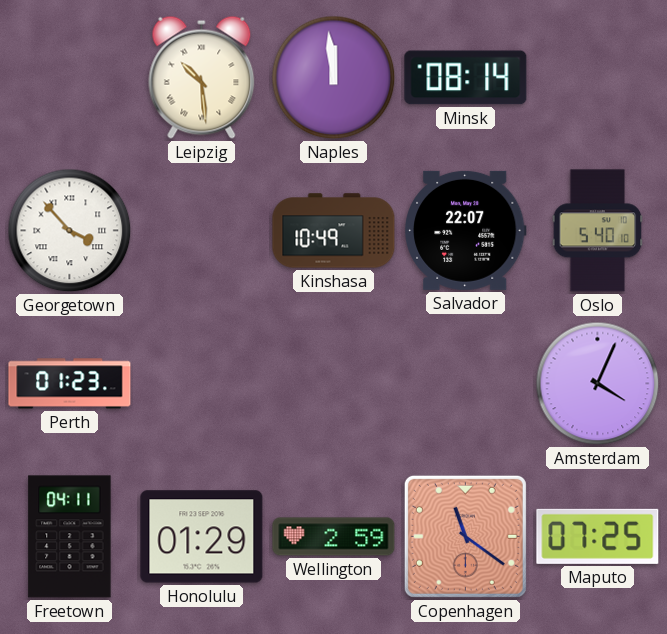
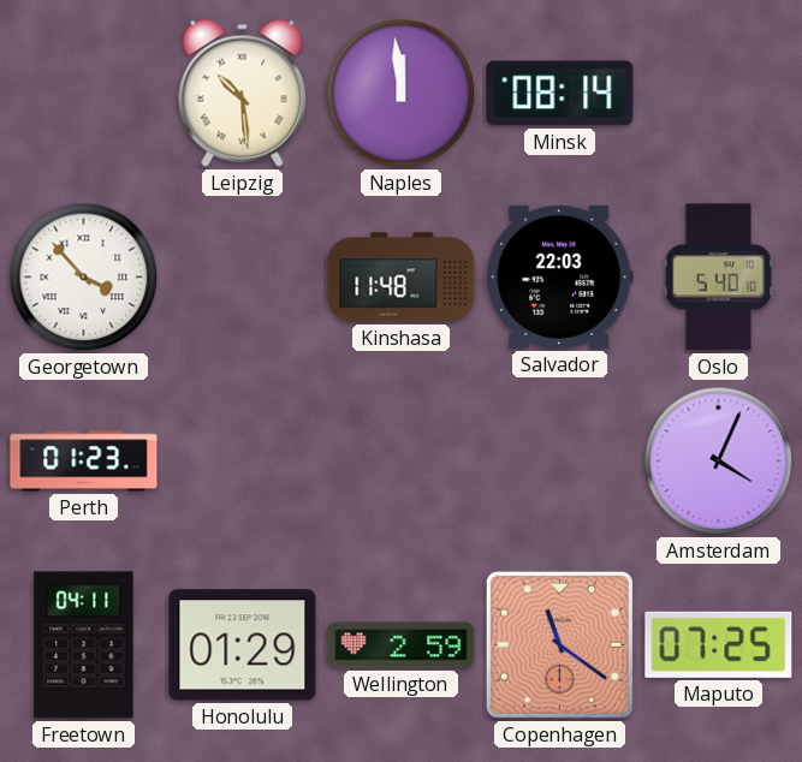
Kinshasa: 10:49 -> 11:48
Salvador: 22:07 -> 22:03
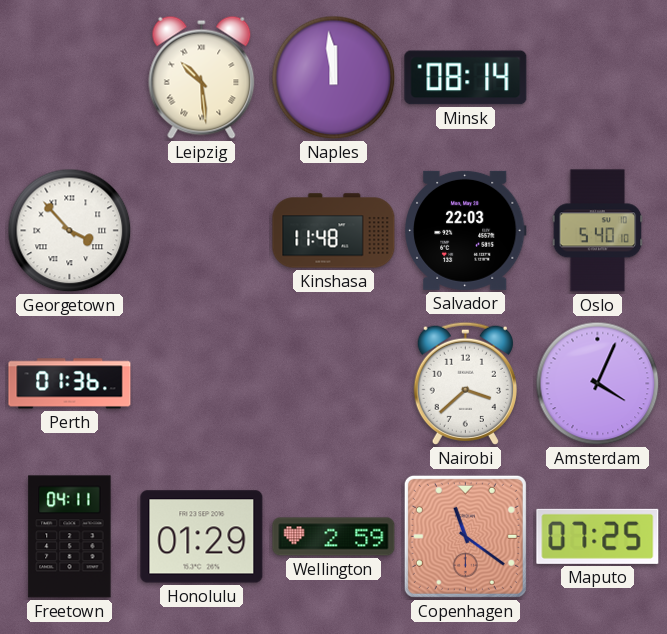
Perth: 01:23 -> 01:36
Nairobi: none -> 3:38
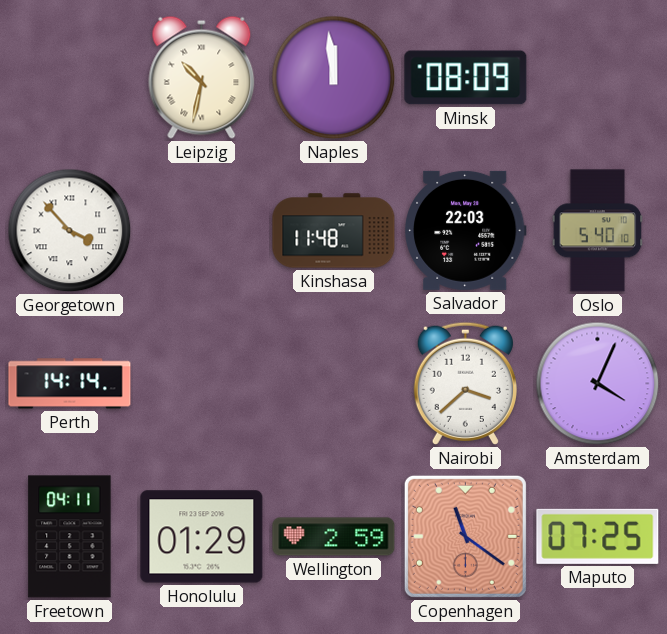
Leipzig: 10:29 -> 10:32
Minsk: 08:14 -> 08:09
Perth: 01:36 -> 14:14
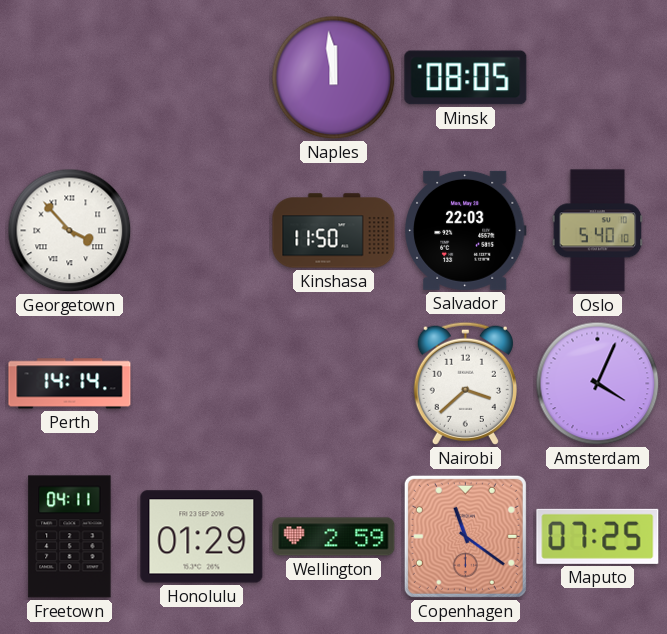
Leipzig: 10:32 -> none
Minsk: 08:09 -> 08:05
Kinshasa: 11:48 -> 11:50
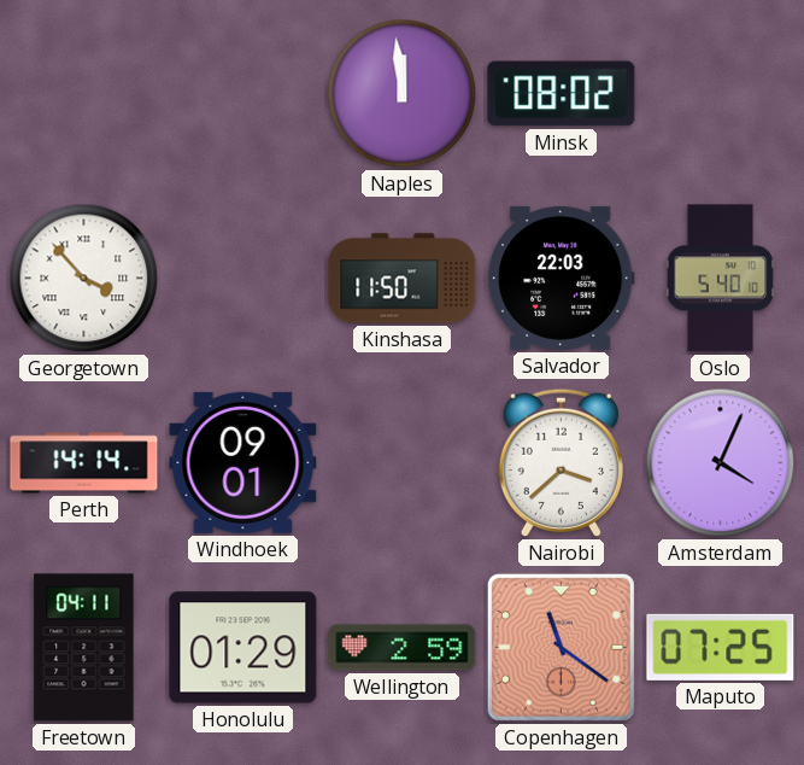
Minsk: 08:05 -> 08:02
Windhoek: none -> 09:01
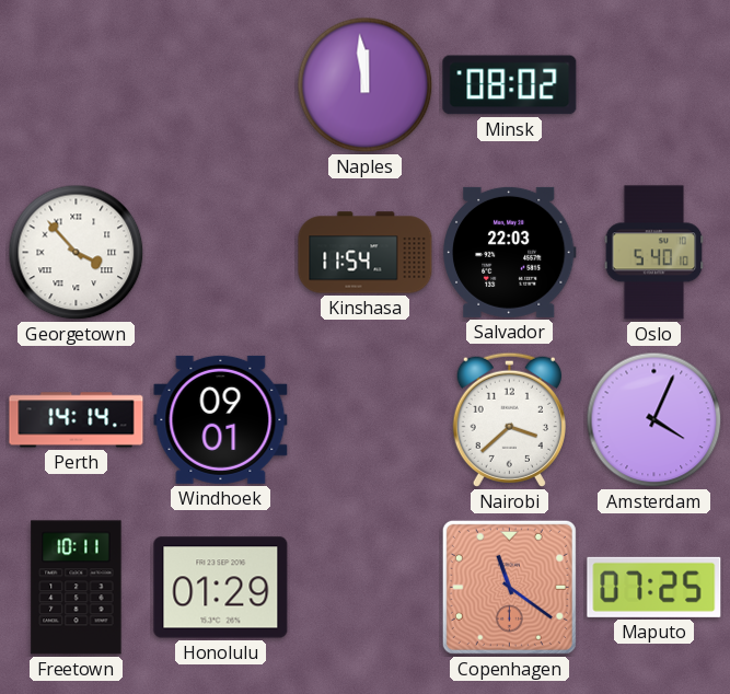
Kinshasa: 11:50 -> 11:54
Freetown: 04:11 -> 10:11
Wellington: 2:59 -> none
